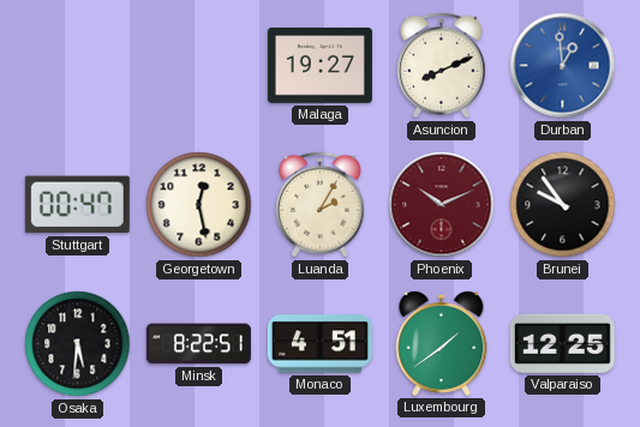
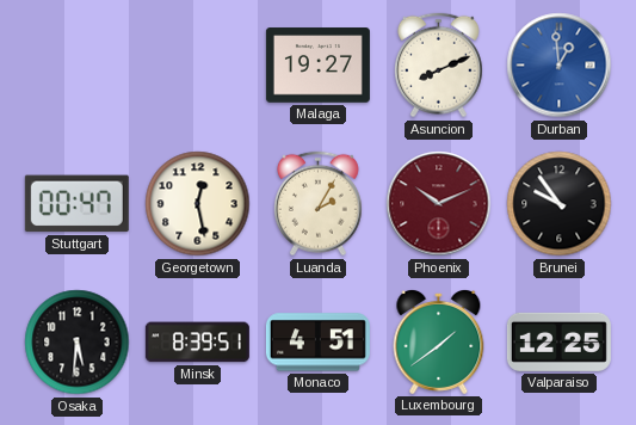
Minsk: 8:22 -> 8:39
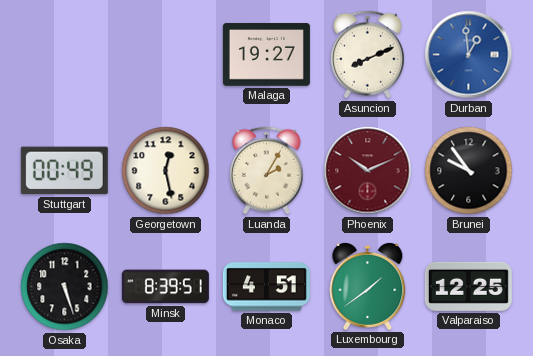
Stuttgart: 00:47 -> 00:49
Osaka: 5:31 -> 5:27
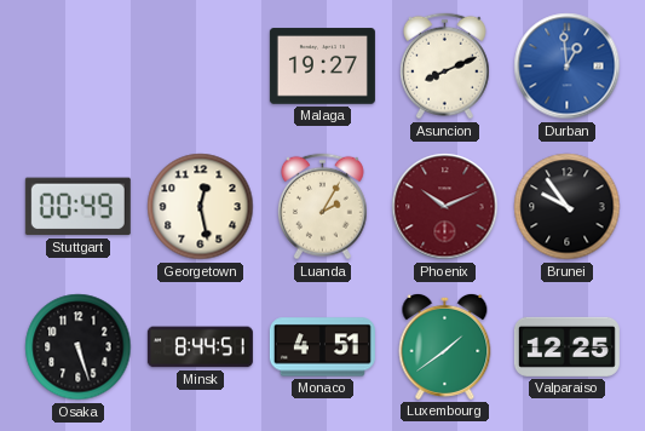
Minsk: 8:39 -> 8:44
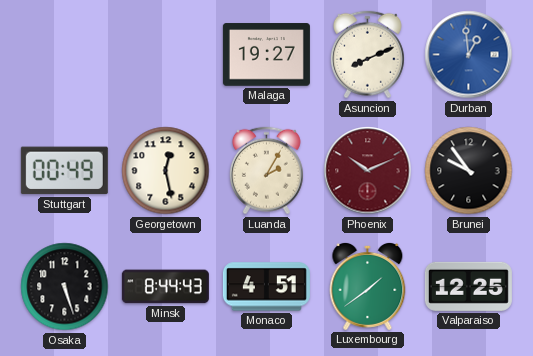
Minsk: 8:44:51 -> 8:44:43
